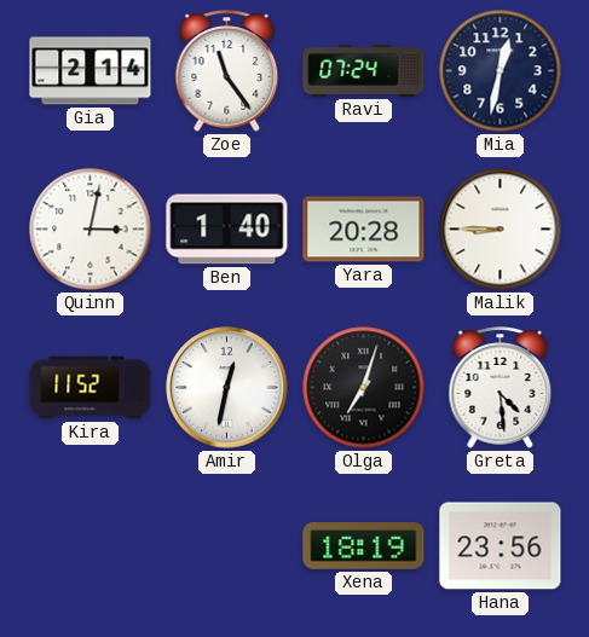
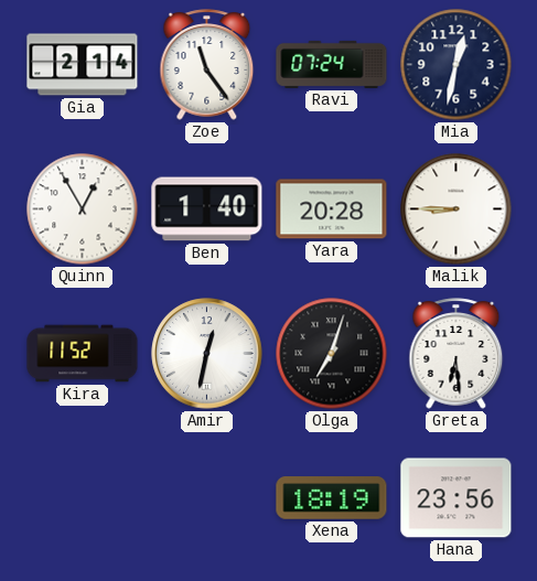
Quinn: 3:02 -> 12:55
Greta: 4:29 -> 6:29
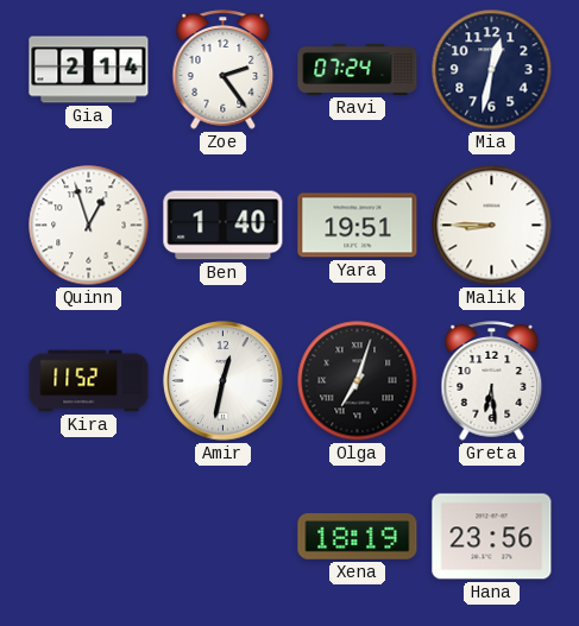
Zoe: 11:24 -> 2:24
Quinn: 12:55 -> 12:57
Yara: 20:28 -> 19:51
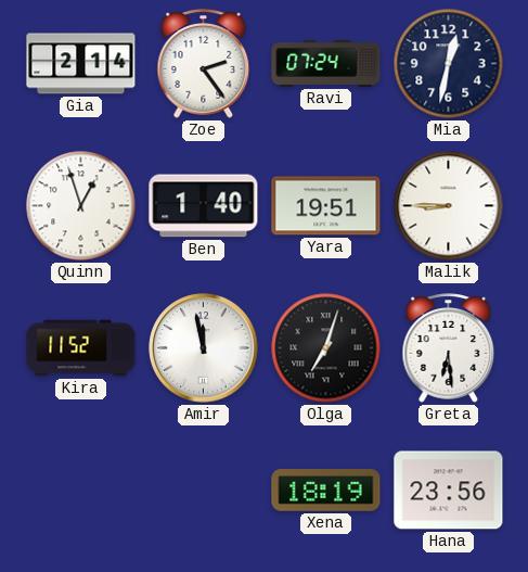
Amir: 12:32 -> 11:58
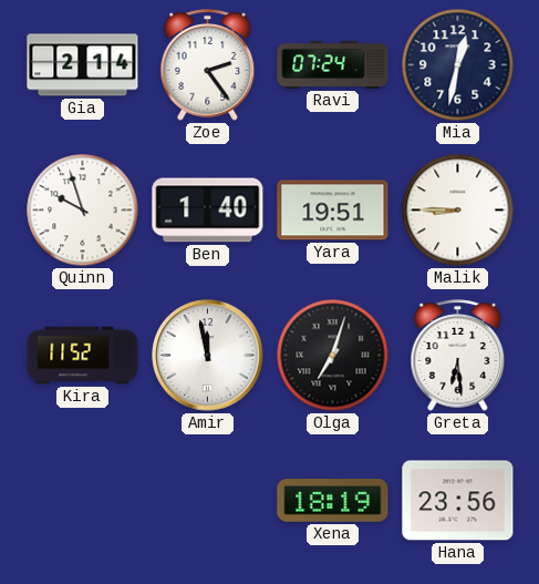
Quinn: 12:57 -> 9:57
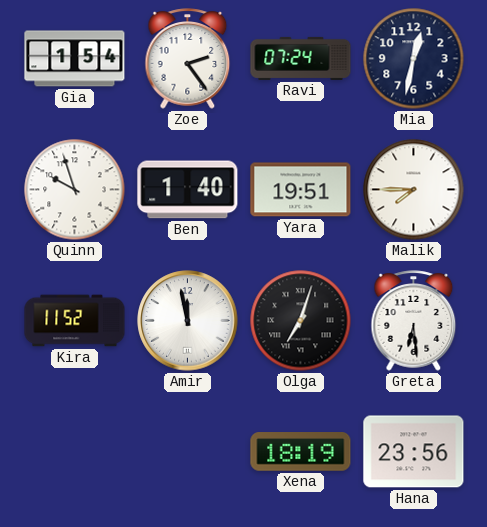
Gia: 2:14 -> 1:54
Malik: 8:45 -> 7:45
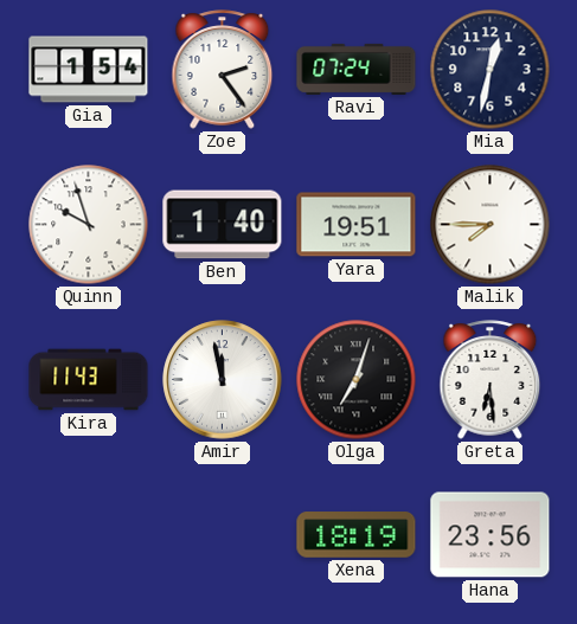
Kira: 11:52 -> 11:43
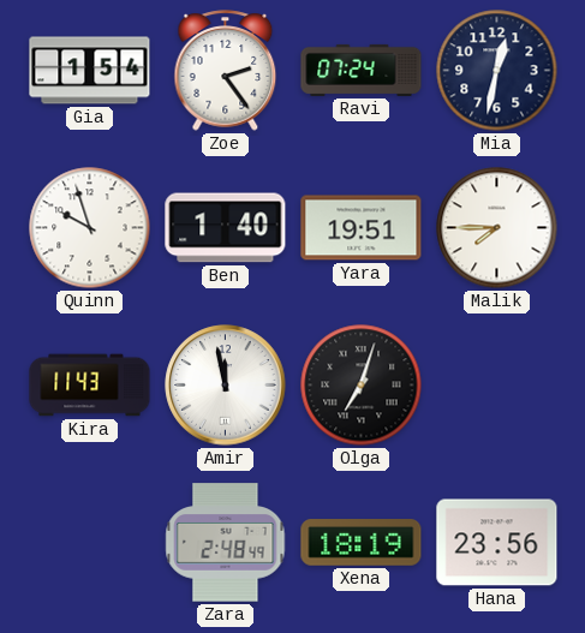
Greta: 6:29 -> none
Zara: none -> 2:48
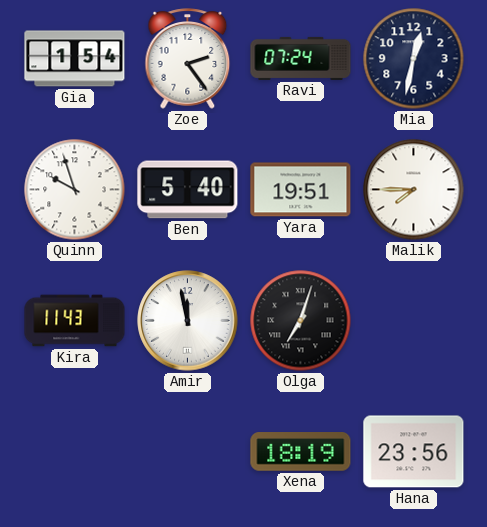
Ben: 1:40 -> 5:40
Zara: 2:48 -> none
